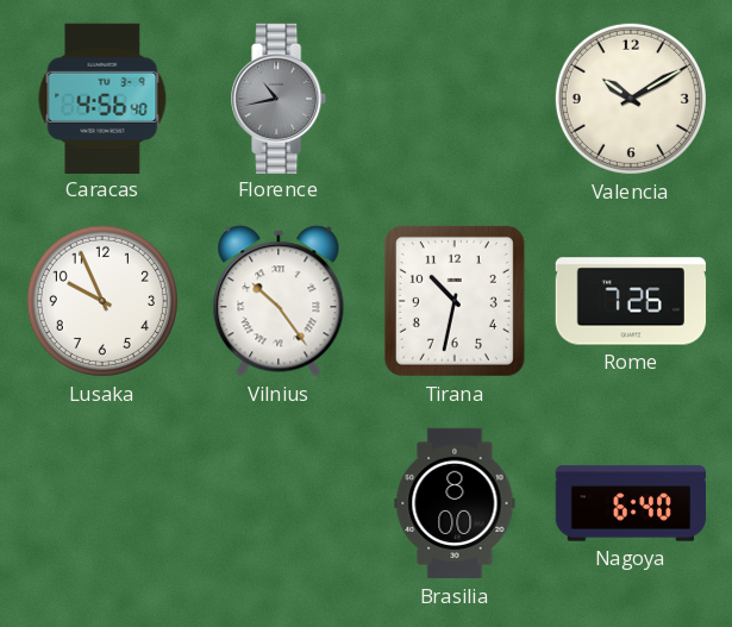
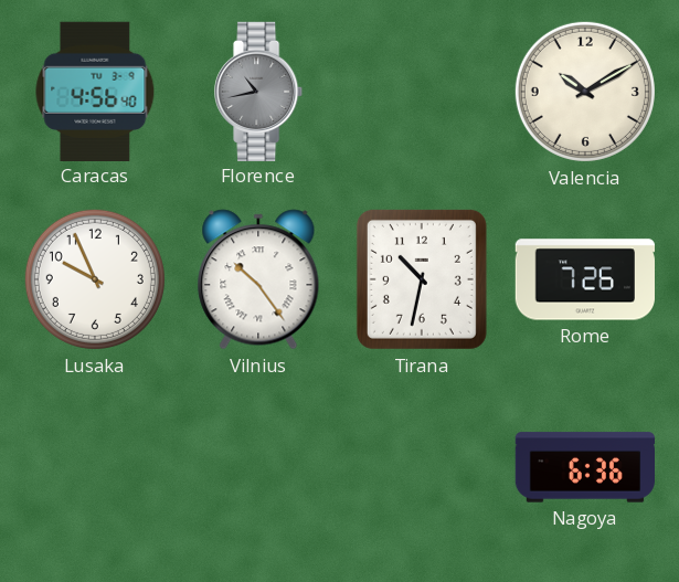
Brasilia: 8:00 -> none
Nagoya: 6:40 -> 6:36
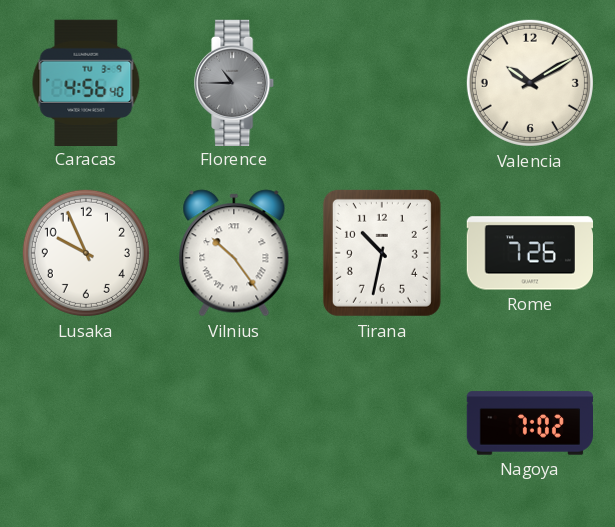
Florence: 10:43 -> 10:45
Nagoya: 6:36 -> 7:02
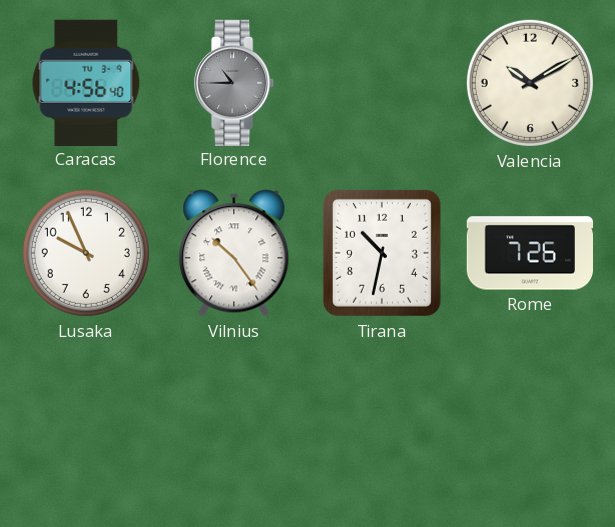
Nagoya: 7:02 -> none
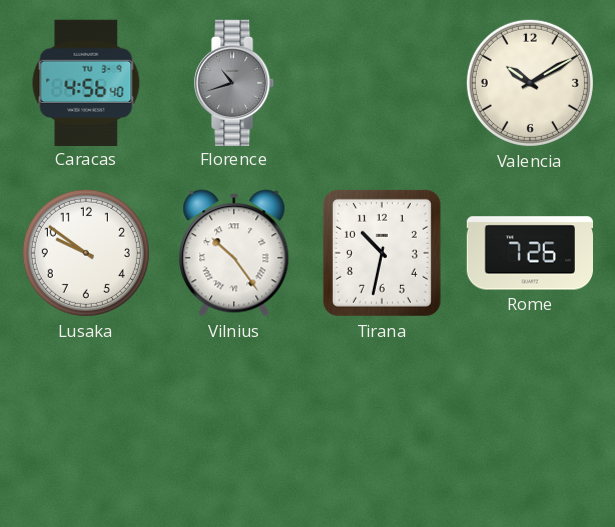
Florence: 10:45 -> 10:42
Lusaka: 9:56 -> 9:51
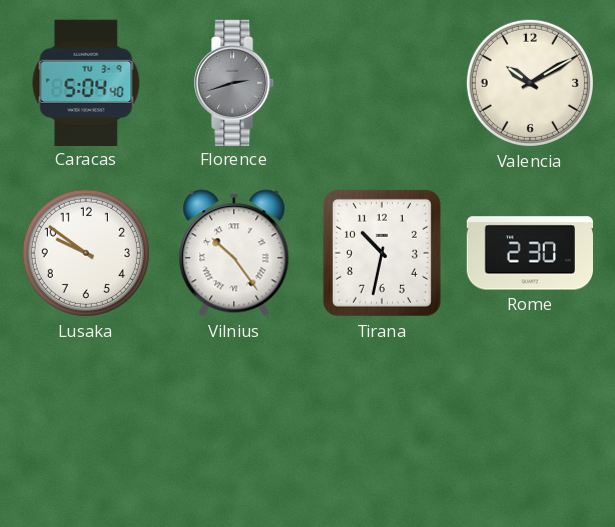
Caracas: 4:56 -> 5:04
Florence: 10:42 -> 2:42
Rome: 7:26 -> 2:30
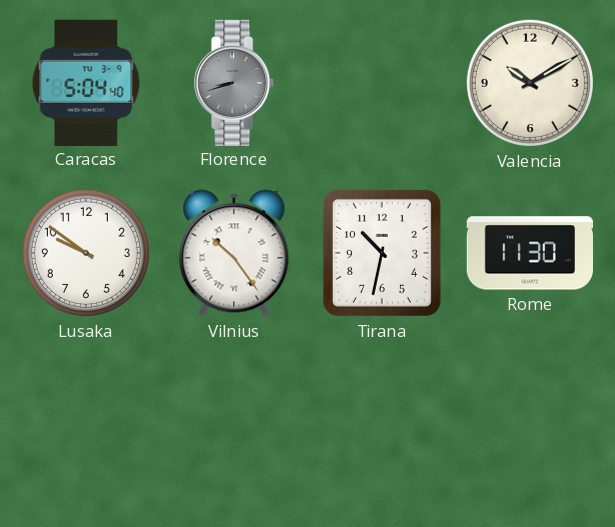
Florence: 2:42 -> 8:42
Rome: 2:30 -> 11:30
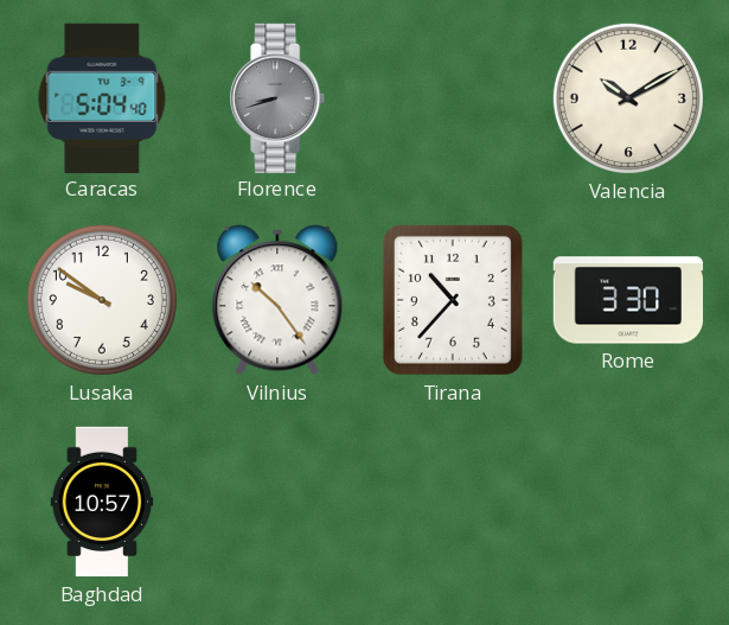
Tirana: 10:32 -> 10:37
Rome: 11:30 -> 3:30
Baghdad: none -> 10:57
